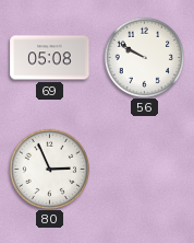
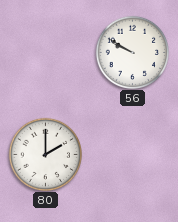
69: 05:08 -> none
80: 2:56 -> 2:00
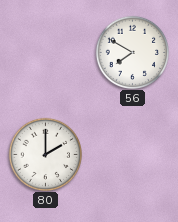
56: 9:50 -> 7:50
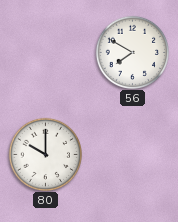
80: 2:00 -> 10:00
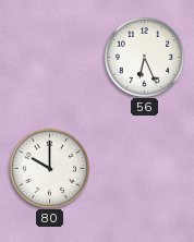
56: 7:50 -> 6:26
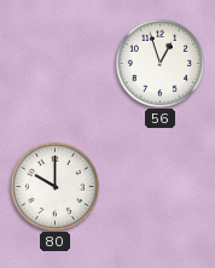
56: 6:26 -> 12:57
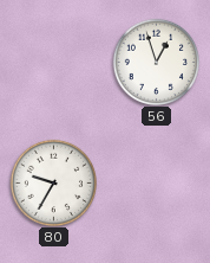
80: 10:00 -> 9:35
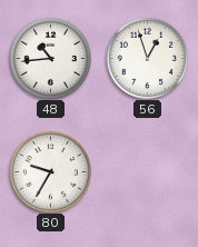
48: none -> 10:44
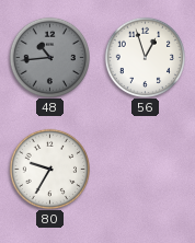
48 dial: white -> grey
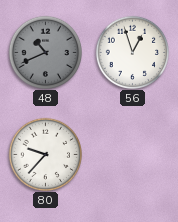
48: 10:44 -> 10:41
80: 9:35 -> 9:37
